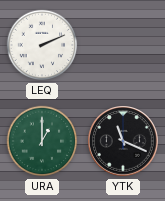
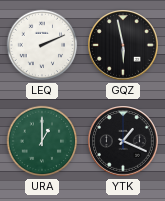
GQZ: none -> 5:58
YTK: 11:19 -> 1:19
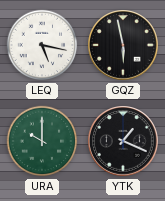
LEQ: 2:11 -> 5:17
URA: 1:00 -> 10:00
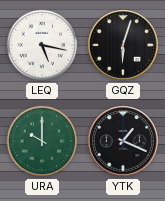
GQZ: 5:58 -> 6:03
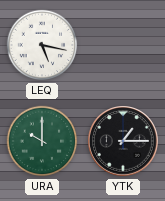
GQZ: 6:03 -> none
YTK: 1:19 -> 1:15
